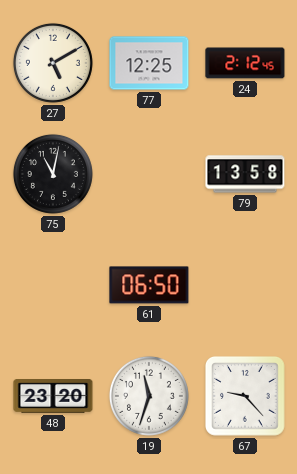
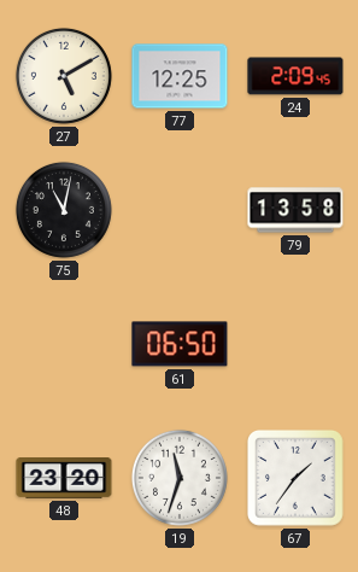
24: 2:12 -> 2:09
67: 9:23 -> 1:36
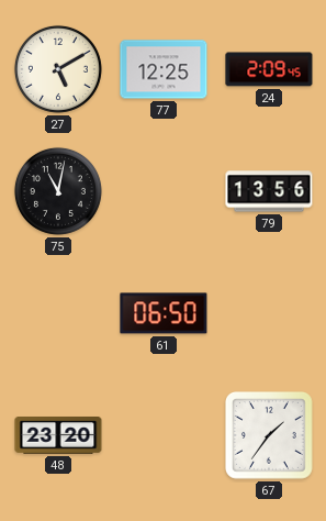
79: 13:58 -> 13:56
19: 11:33 -> none
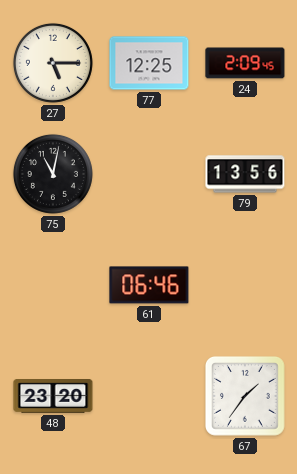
27: 5:10 -> 5:15
61: 06:50 -> 06:46
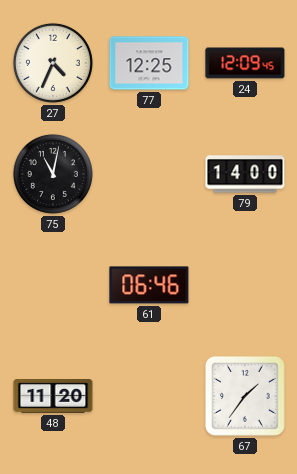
27: 5:15 -> 4:34
24: 2:09 -> 12:09
79: 13:56 -> 14:00
48: 23:20 -> 11:20
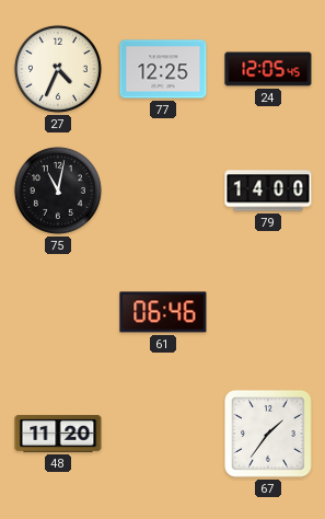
24: 12:09 -> 12:05
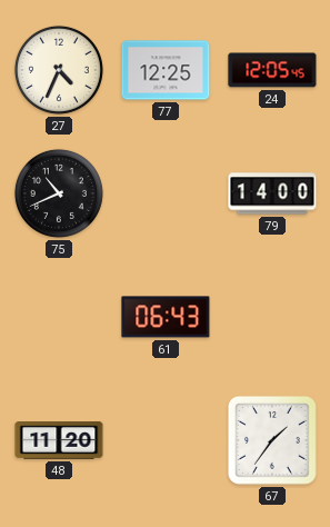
75: 11:02 -> 10:41
61: 06:46 -> 06:43
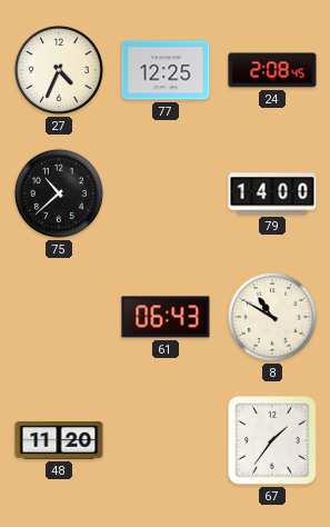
24: 12:05 -> 2:08
75: 10:41 -> 10:38
8: none -> 10:50
